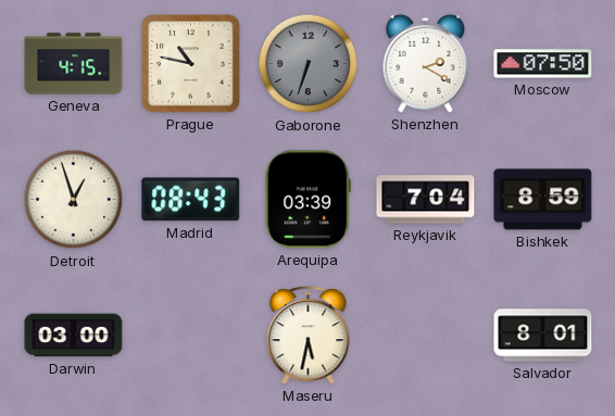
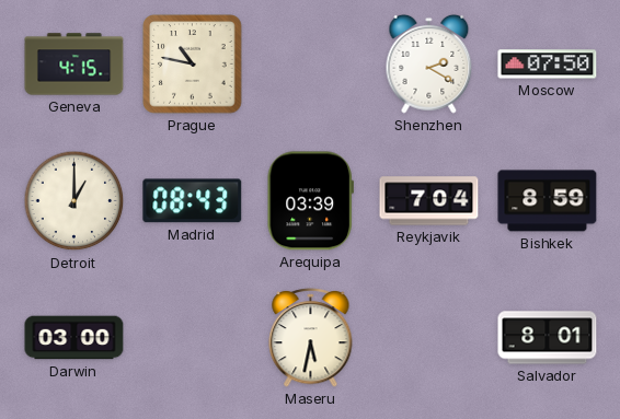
Gaborone: 6:33 -> none
Detroit: 12:57 -> 1:00
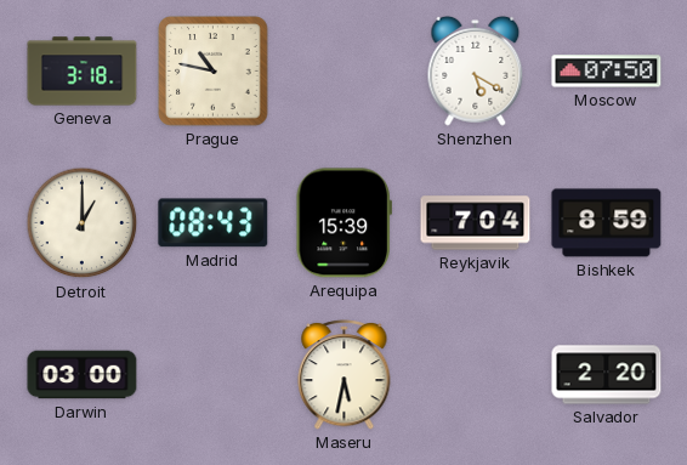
Geneva: 4:15 -> 3:18
Shenzhen: 2:20 -> 5:20
Arequipa: 03:39 -> 15:39
Salvador: 8:01 -> 2:20
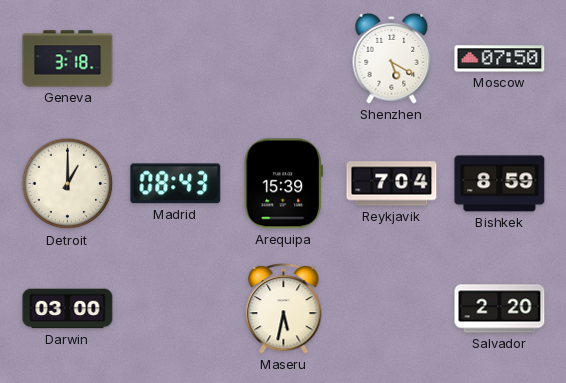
Prague: 10:47 -> none
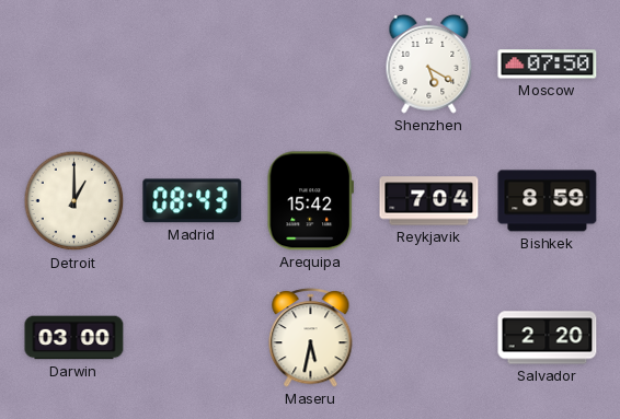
Geneva: 3:18 -> none
Arequipa: 15:39 -> 15:42
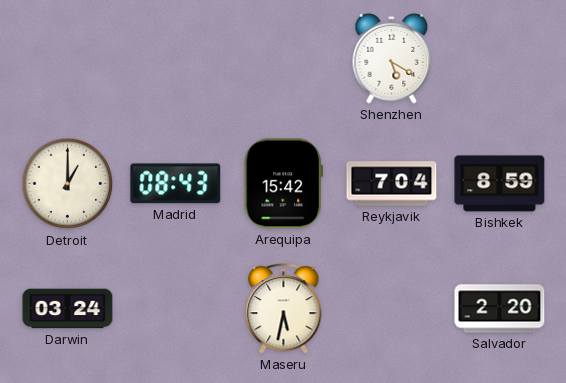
Moscow: 07:50 -> none
Darwin: 03:00 -> 03:24
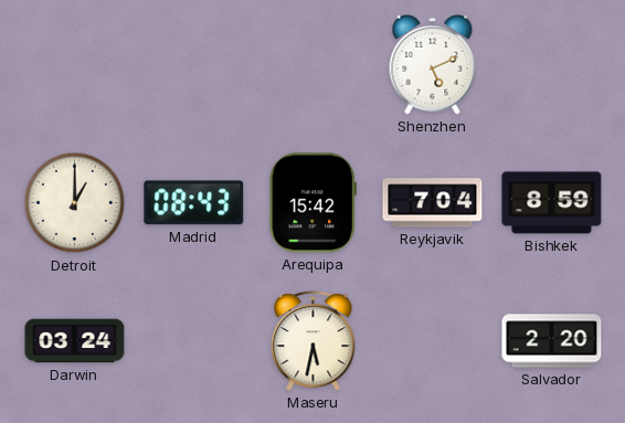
Shenzhen: 5:20 -> 5:11
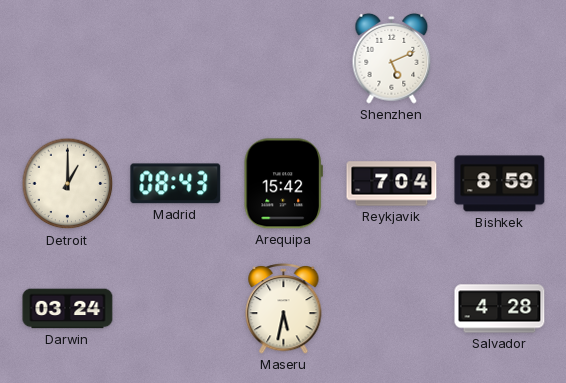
Salvador: 2:20 -> 4:28
